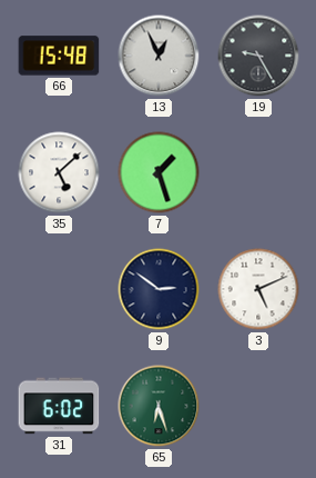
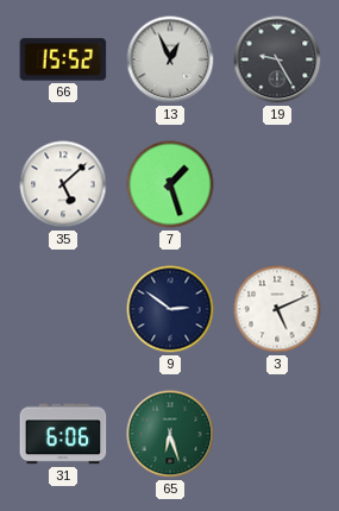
66: 15:48 -> 15:52
31: 6:02 -> 6:06
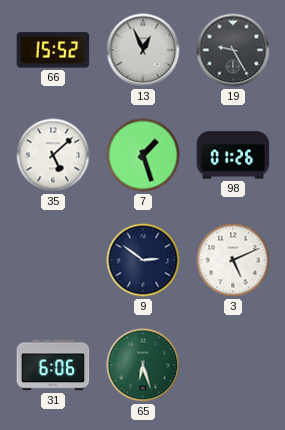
98: none -> 01:26
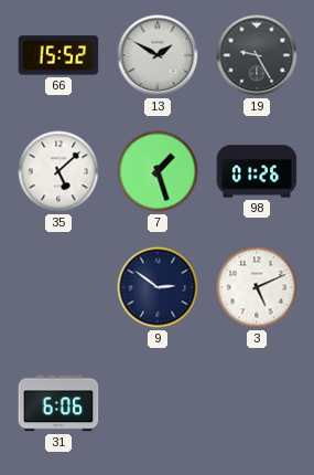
13: 12:56 -> 1:50
65: 6:27 -> none
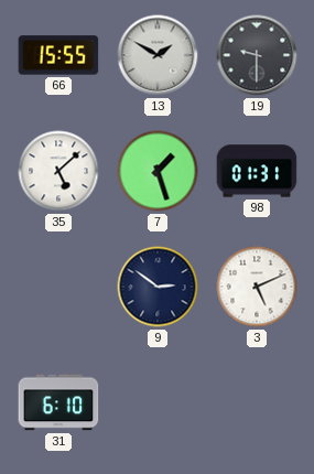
66: 15:52 -> 15:55
19: 9:25 -> 9:30
98: 01:26 -> 01:31
31: 6:06 -> 6:10
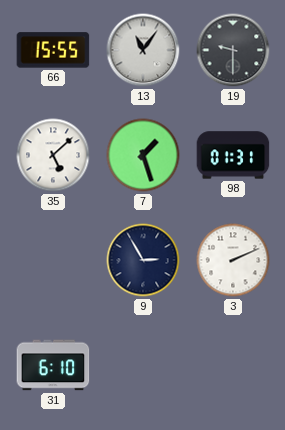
13: 1:50 -> 11:06
9: 2:51 -> 2:55
3: 5:11 -> 2:11
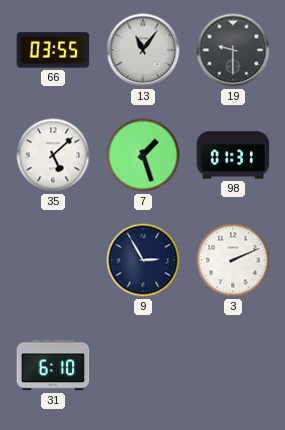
66: 15:55 -> 03:55
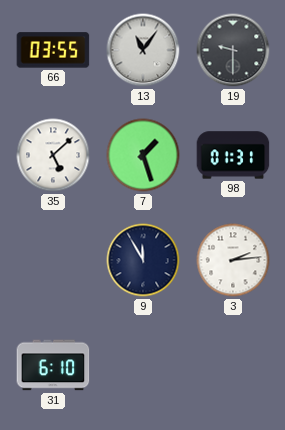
9: 2:55 -> 11:55
3: 2:11 -> 2:14
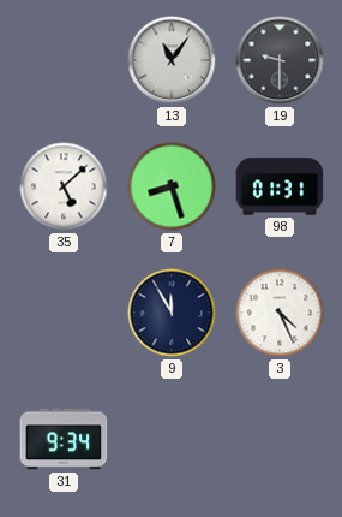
66: 03:55 -> none
7: 1:27 -> 8:27
3: 2:14 -> 4:26
31: 6:10 -> 9:34
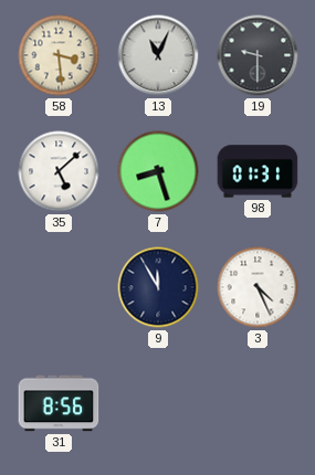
58: none -> 3:29
13: 11:06 -> 11:04
31: 9:34 -> 8:56
